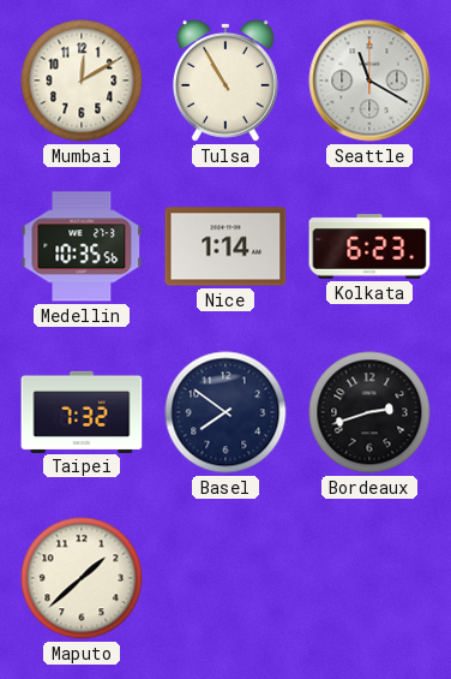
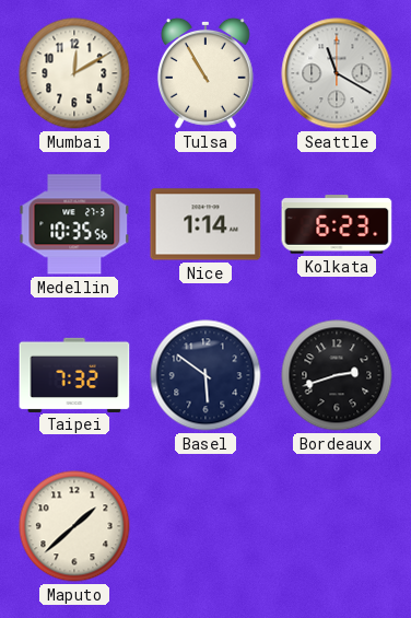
Basel: 7:51 -> 5:51
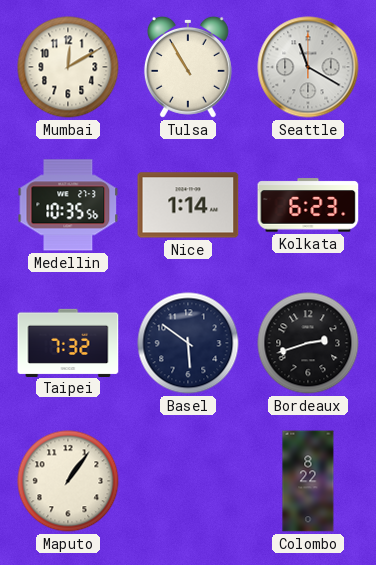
Maputo: 1:38 -> 1:06
Colombo: none -> 8:22
